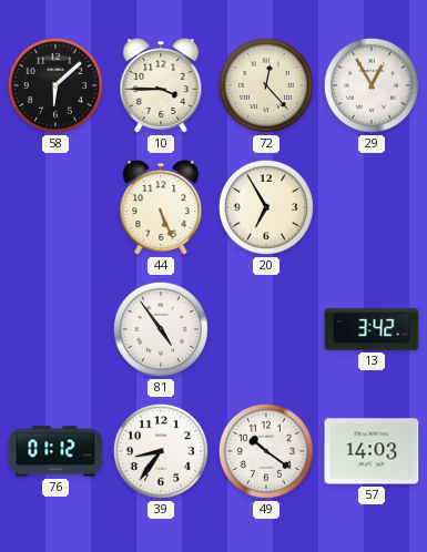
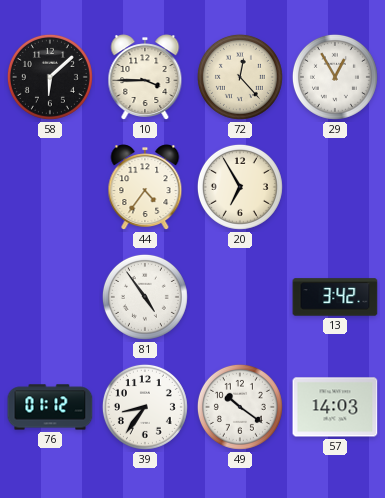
44: 5:26 -> 4:36
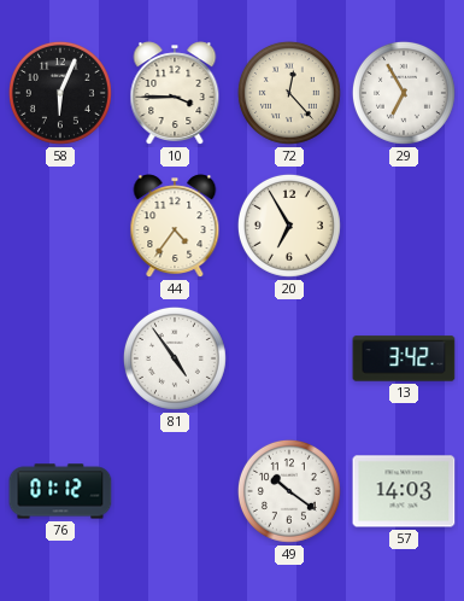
58: 6:08 -> 6:04
29: 12:55 -> 6:55
39: 8:36 -> none
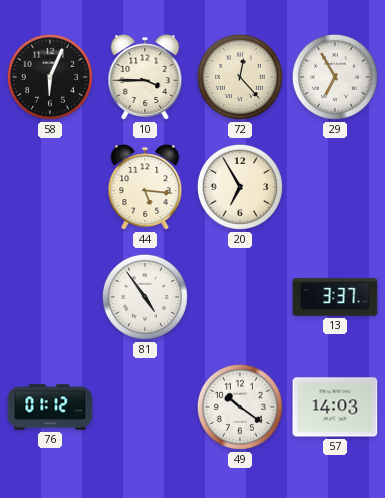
44: 4:36 -> 5:16
13: 3:42 -> 3:37
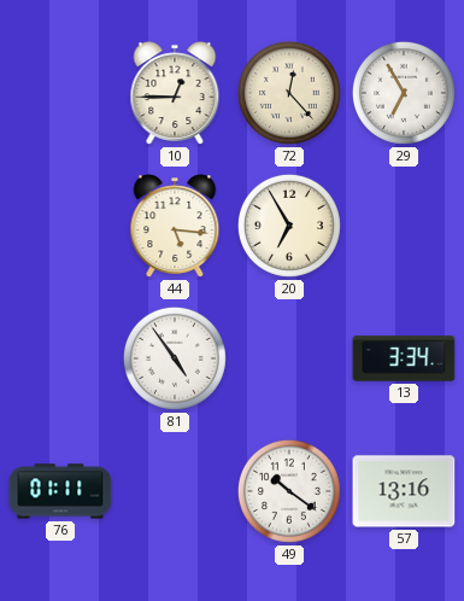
58: 6:04 -> none
10: 3:45 -> 12:45
13: 3:37 -> 3:34
76: 01:12 -> 01:11
57: 14:03 -> 13:16
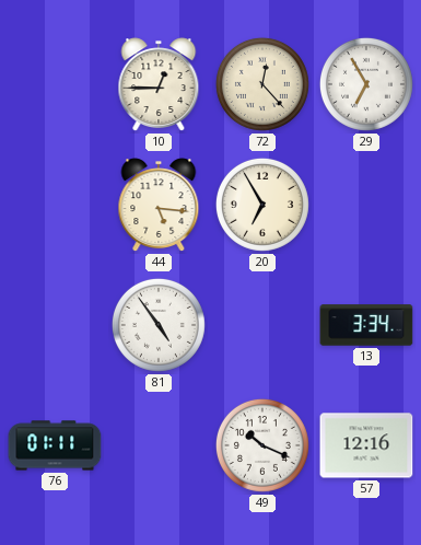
49: 10:21 -> 10:19
57: 13:16 -> 12:16
